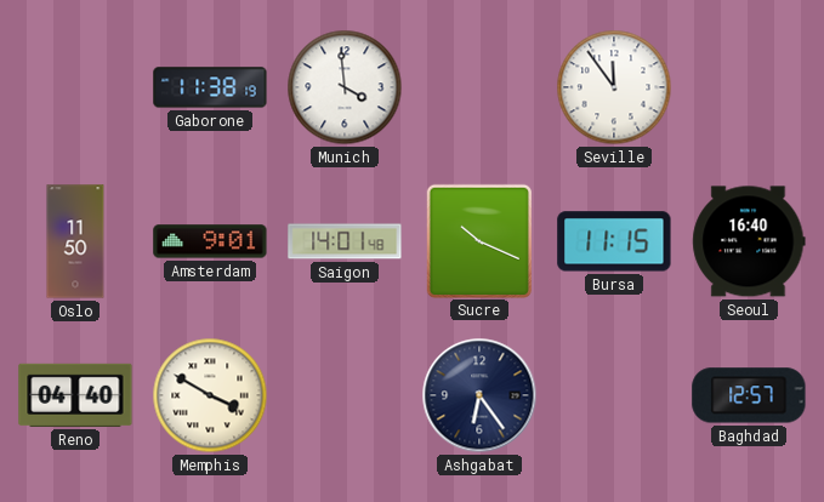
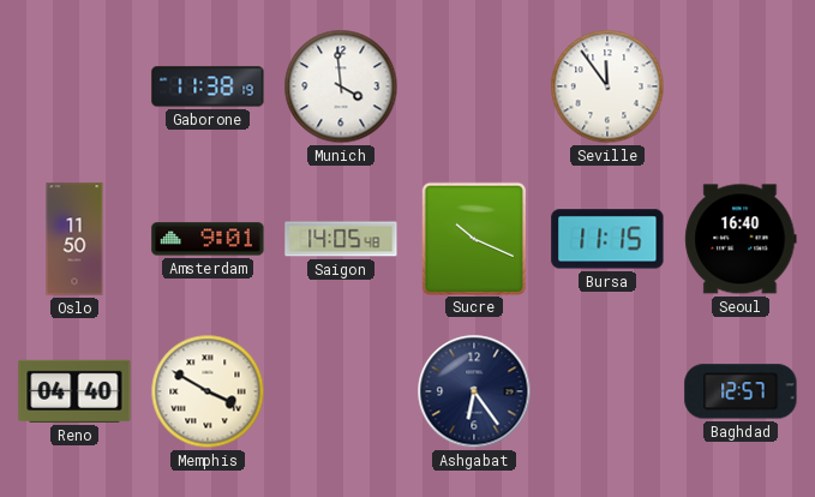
Saigon: 14:01 -> 14:05
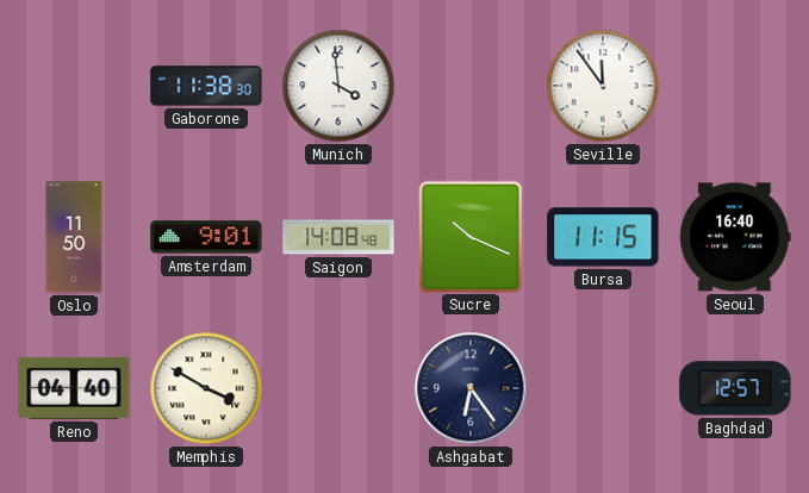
Gaborone: 11:38:19 -> 11:38:30
Saigon: 14:05 -> 14:08
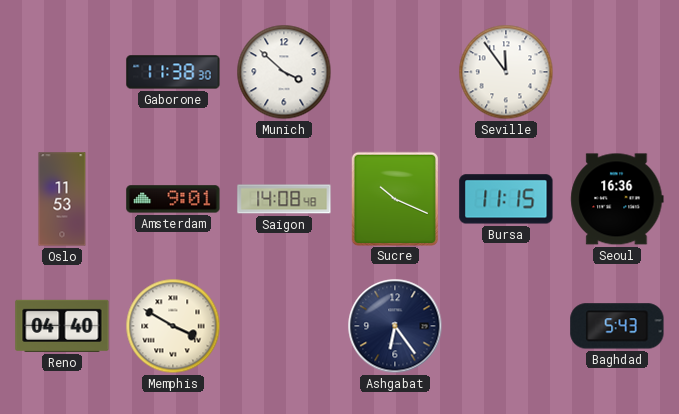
Munich: 3:59 -> 3:52
Oslo: 11:50 -> 11:53
Seoul: 16:40 -> 16:36
Baghdad: 12:57 -> 5:43
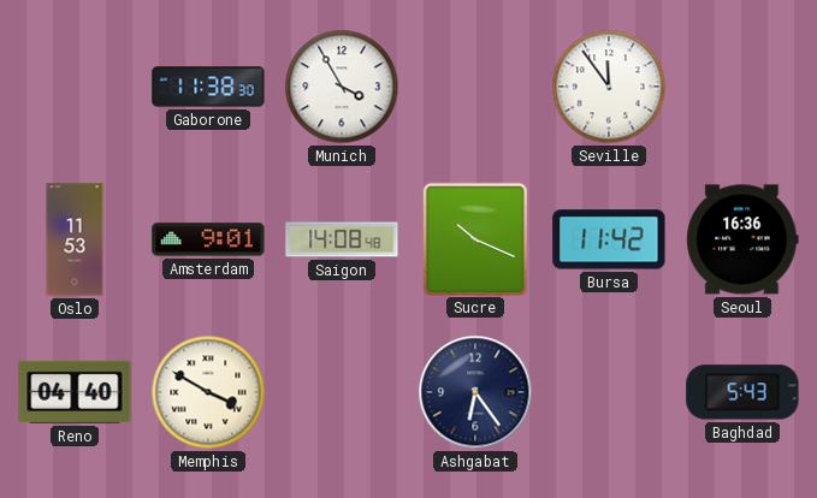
Munich: 3:52 -> 3:55
Bursa: 11:15 -> 11:42
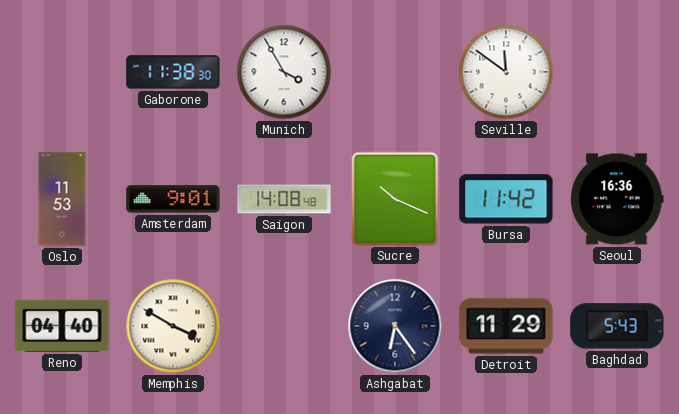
Seville: 11:54 -> 11:51
Detroit: none -> 11:29
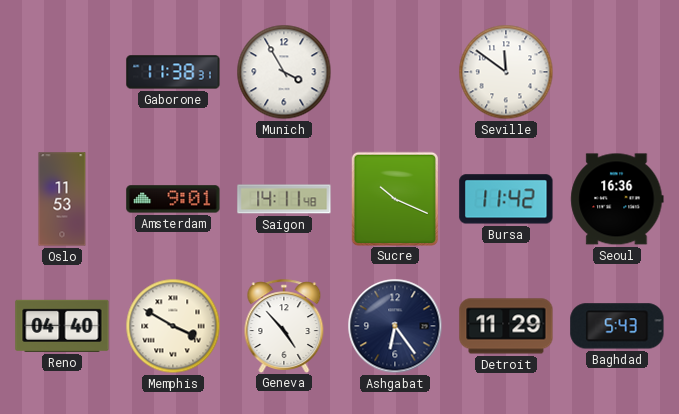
Gaborone: 11:38:30 -> 11:38:31
Saigon: 14:08 -> 14:11
Geneva: none -> 4:53
